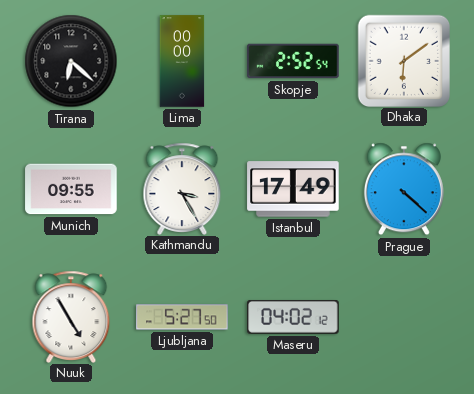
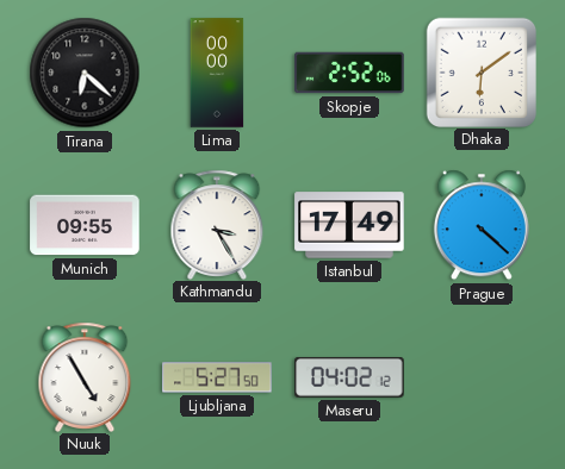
Skopje: 2:52:54 -> 2:52:06
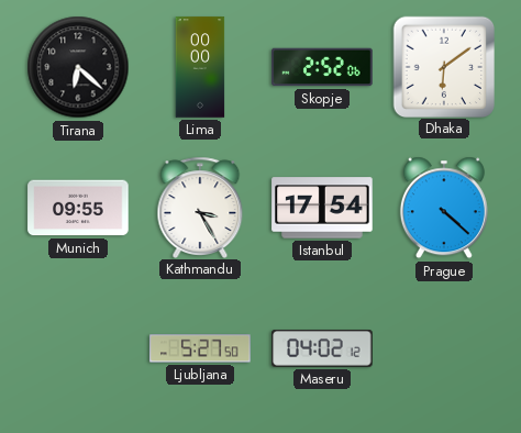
Istanbul: 17:49 -> 17:54
Nuuk: 4:55 -> none
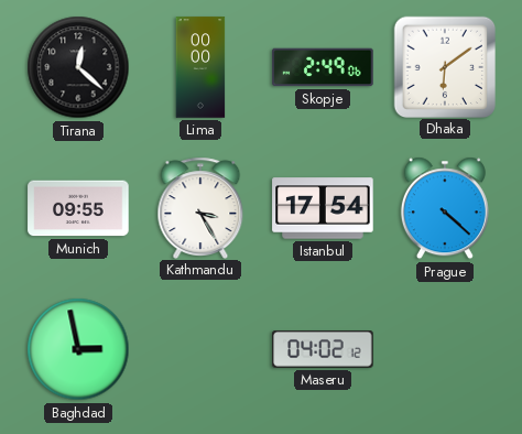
Tirana: 6:22 -> 12:22
Skopje: 2:52 -> 2:49
Baghdad: none -> 2:58
Ljubljana: 5:27 -> none
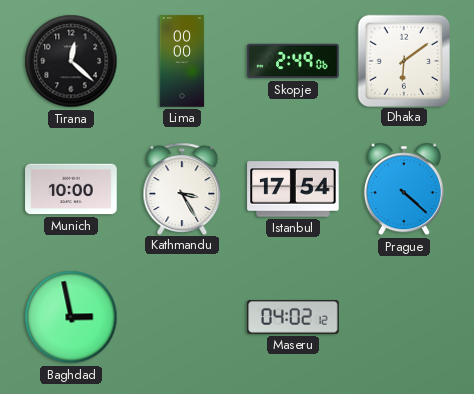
Munich: 09:55 -> 10:00
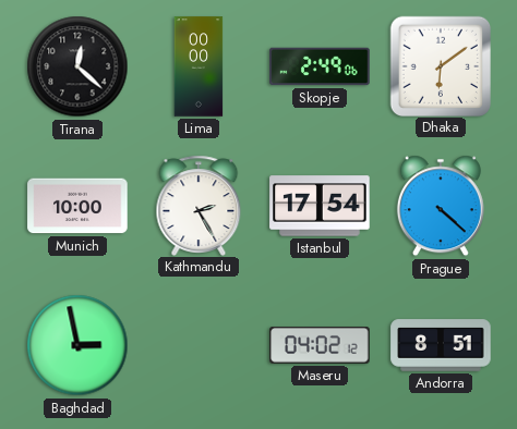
Kathmandu: 3:25 -> 2:25
Andorra: none -> 8:51
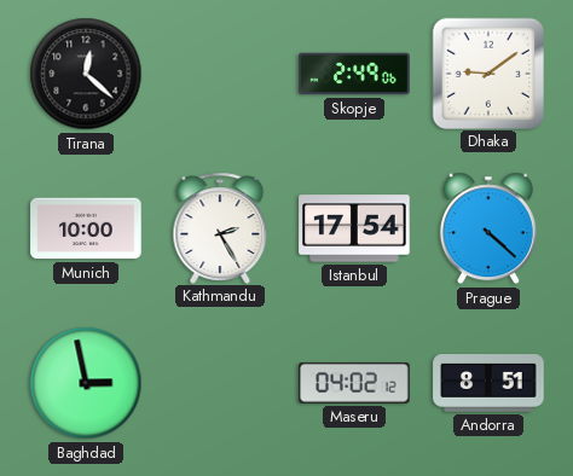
Lima: 00:00 -> none
Dhaka: 6:09 -> 9:09
